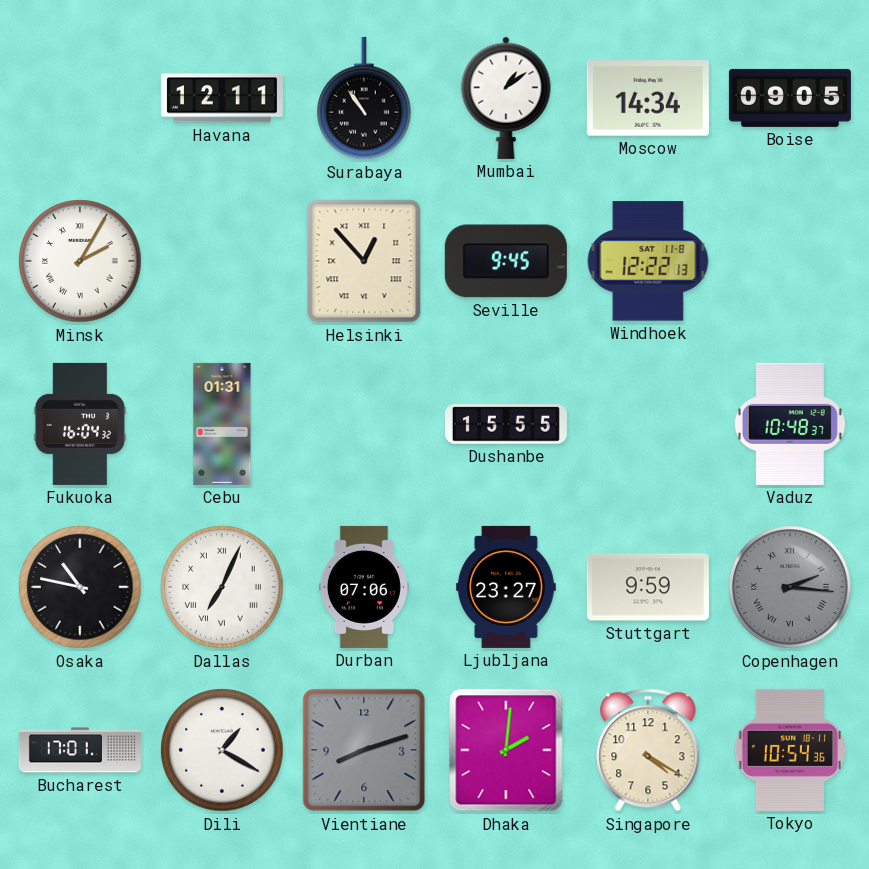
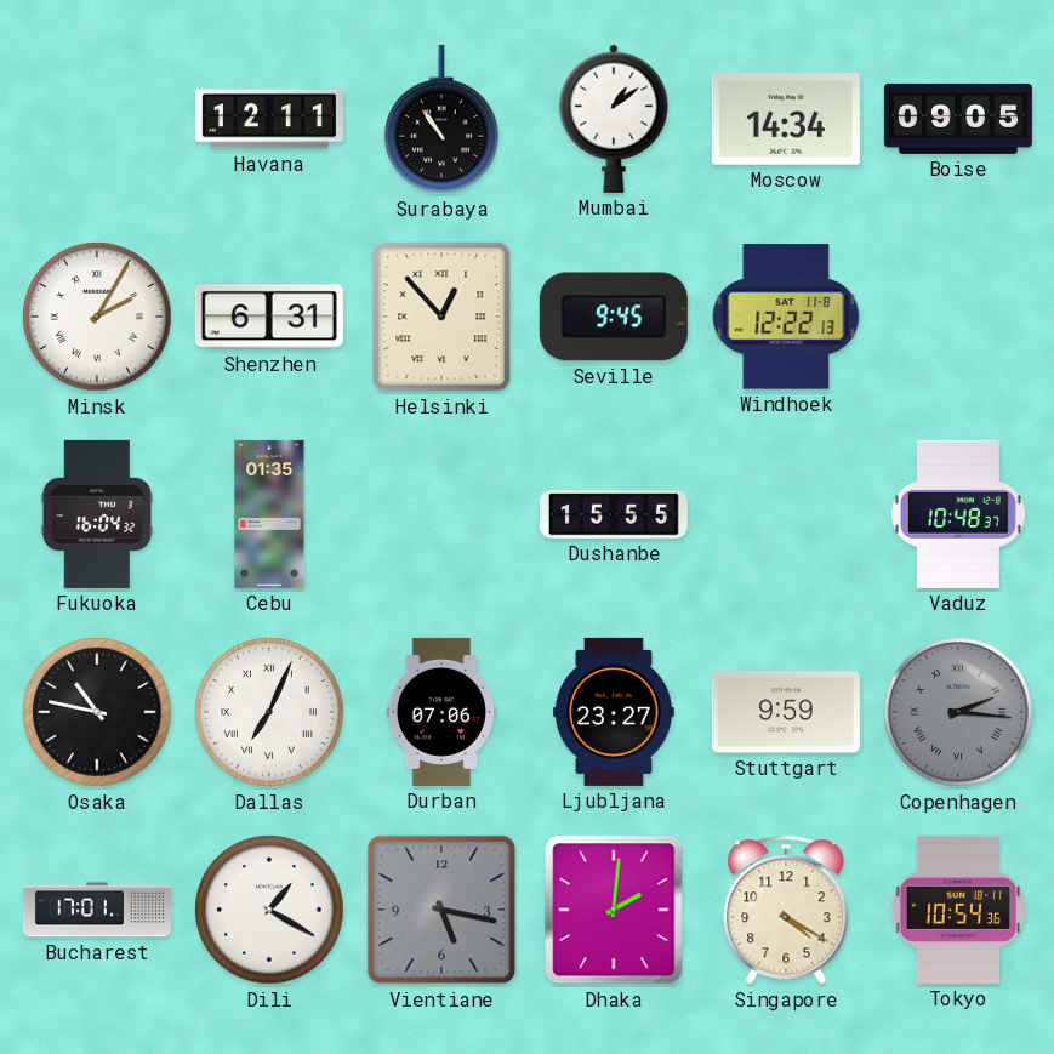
Shenzhen: none -> 6:31
Cebu: 01:31 -> 01:35
Vientiane: 8:12 -> 5:17
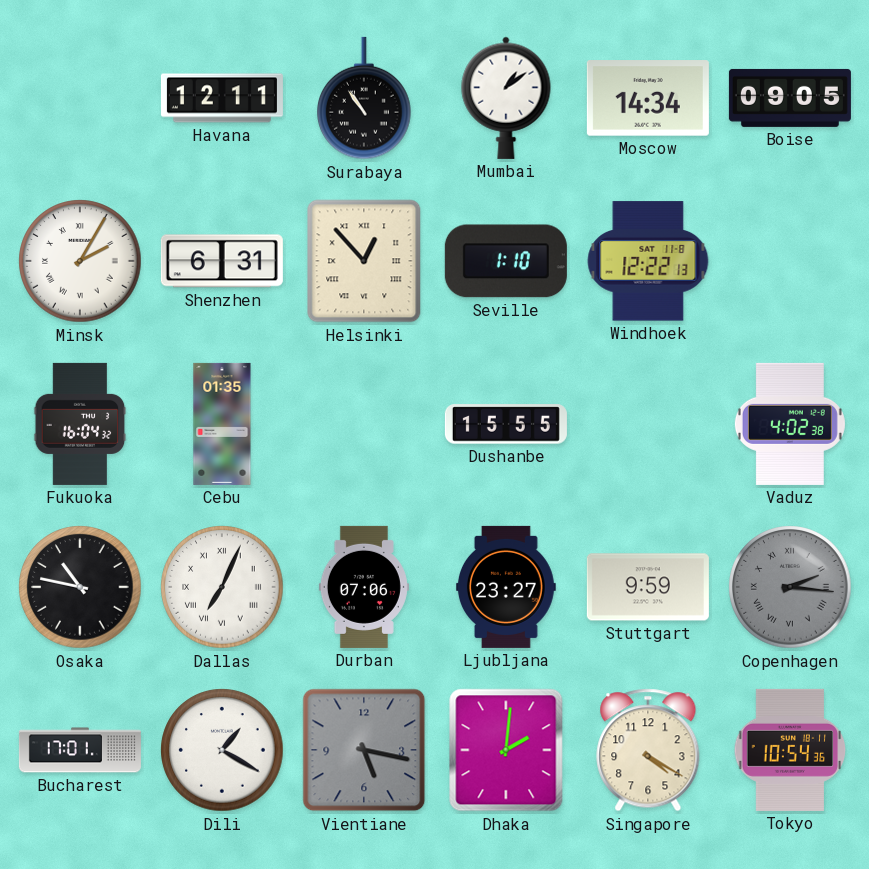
Seville: 9:45 -> 1:10
Vaduz: 10:48 -> 4:02
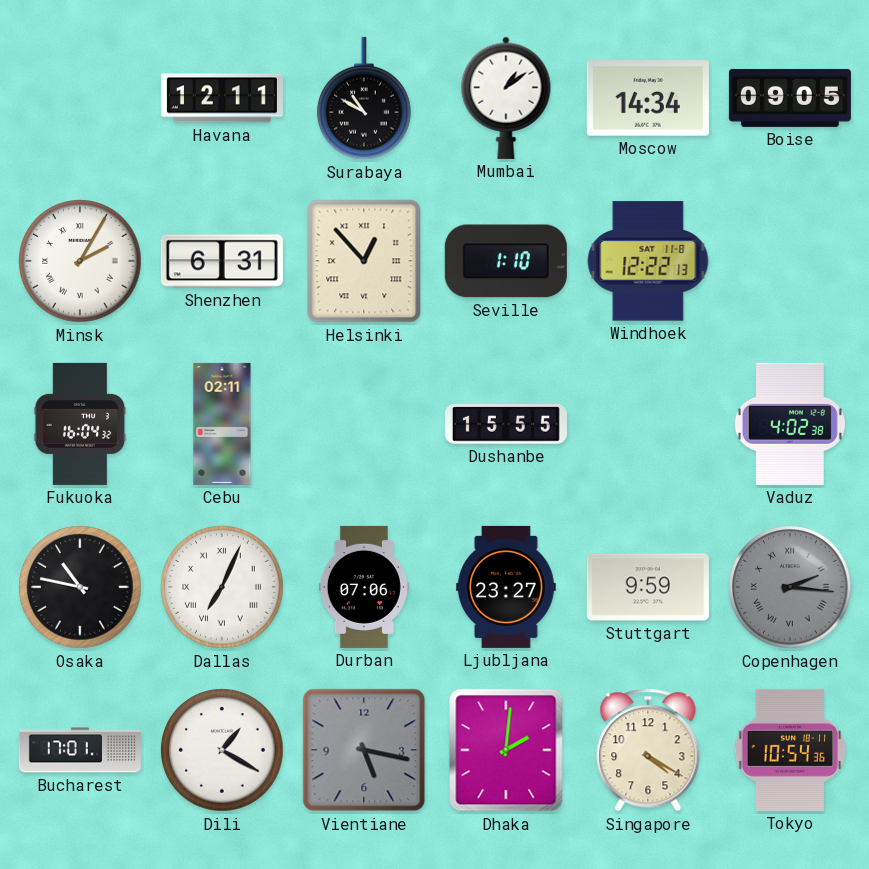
Surabaya: 10:54 -> 10:50
Cebu: 01:35 -> 02:11
